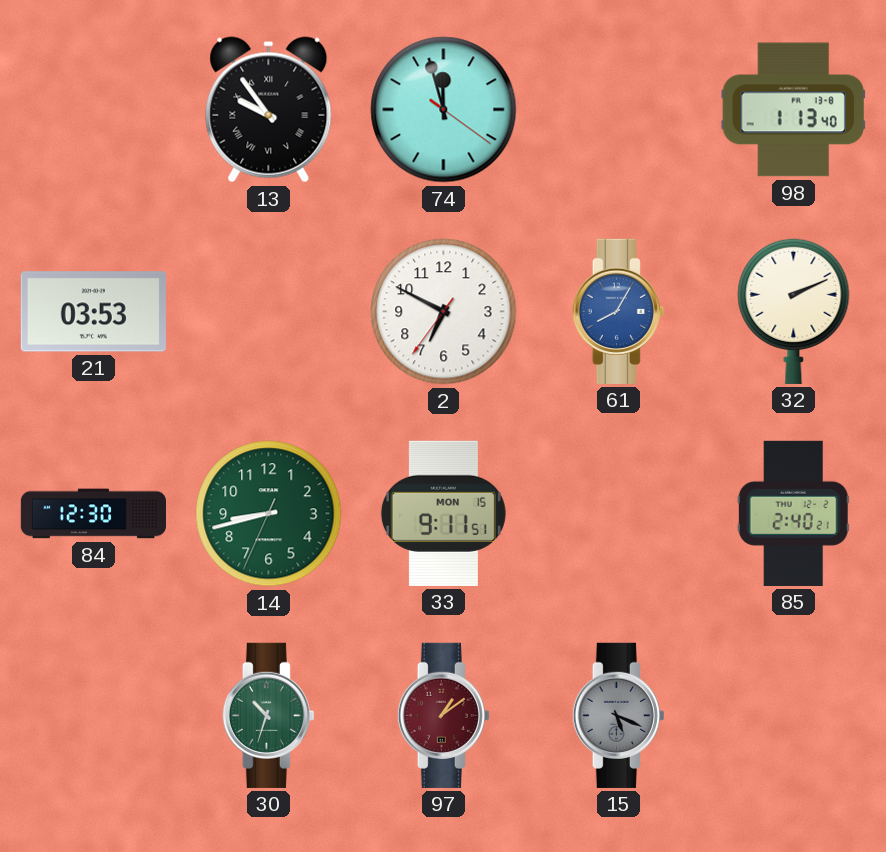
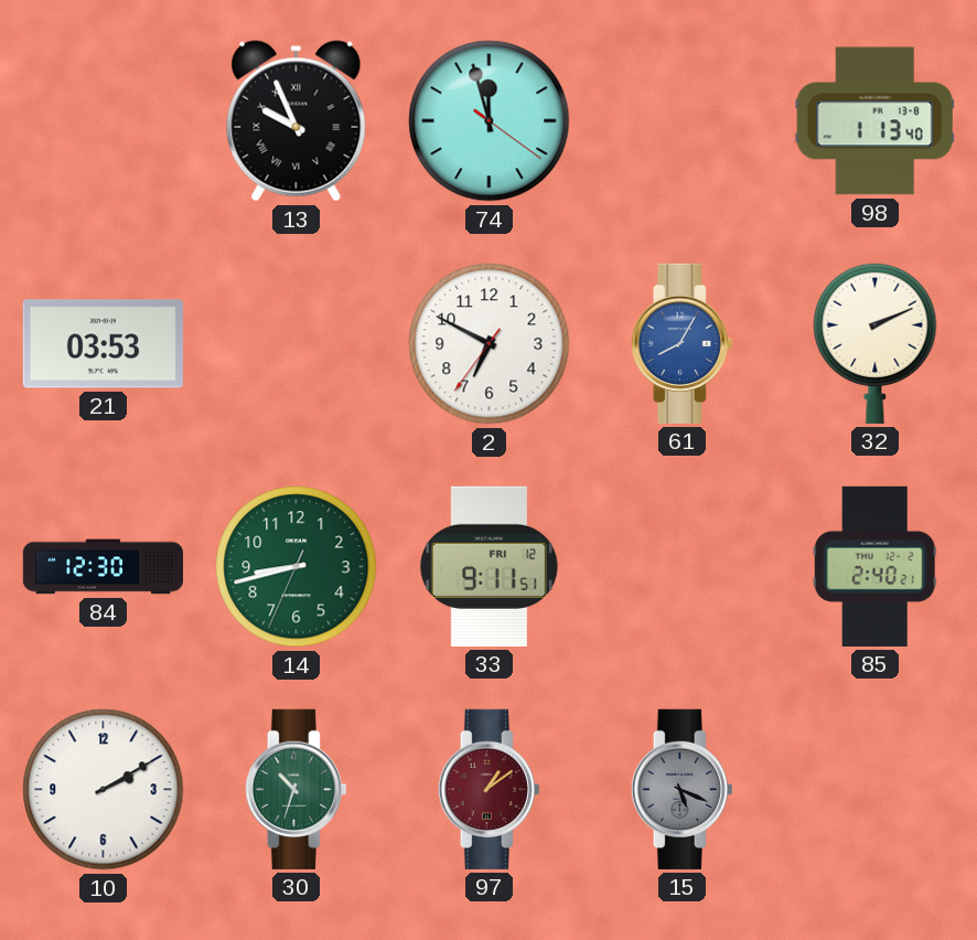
13: 9:54 -> 9:56
33 date: MON 15 -> FRI 12
10: none -> 2:10
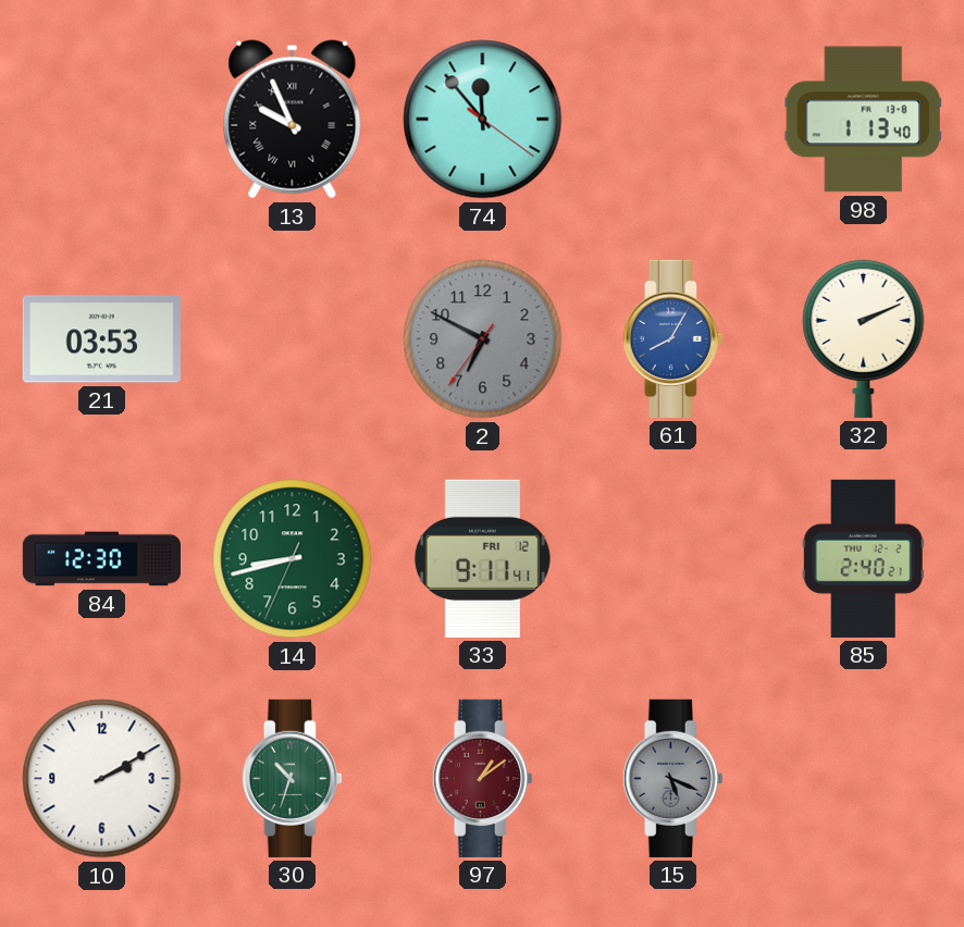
74: 11:57 -> 11:53
2 dial: white -> grey
33: 9:11:51 -> 9:11:41
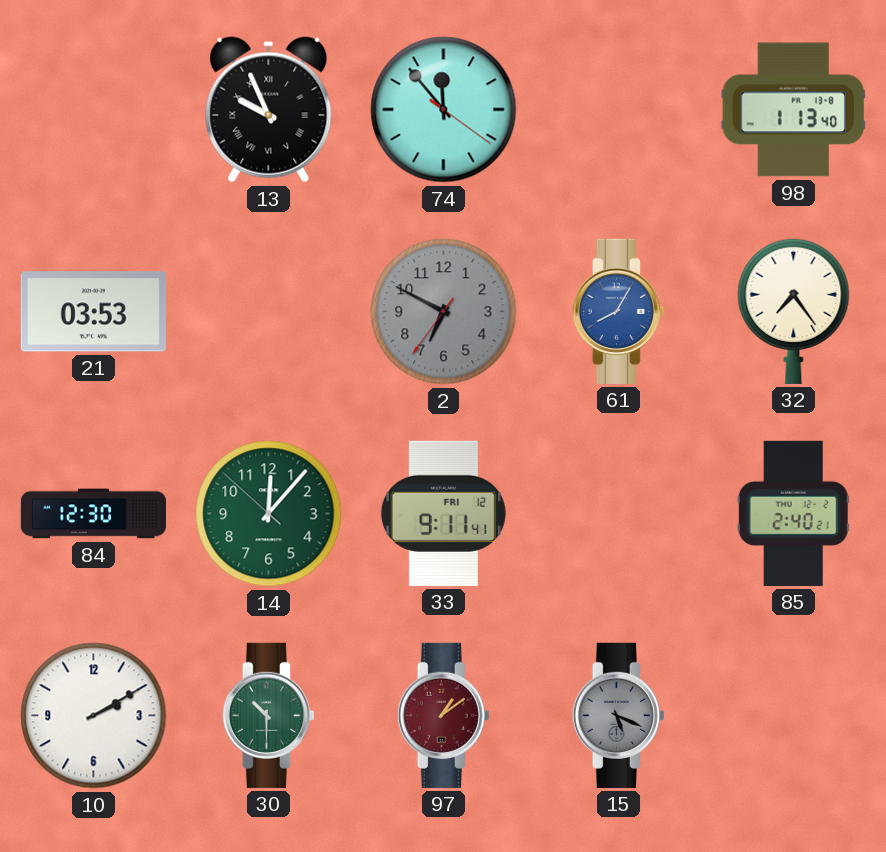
32: 2:11 -> 7:24
14: 8:42 -> 12:06
30: 10:33 -> 10:30
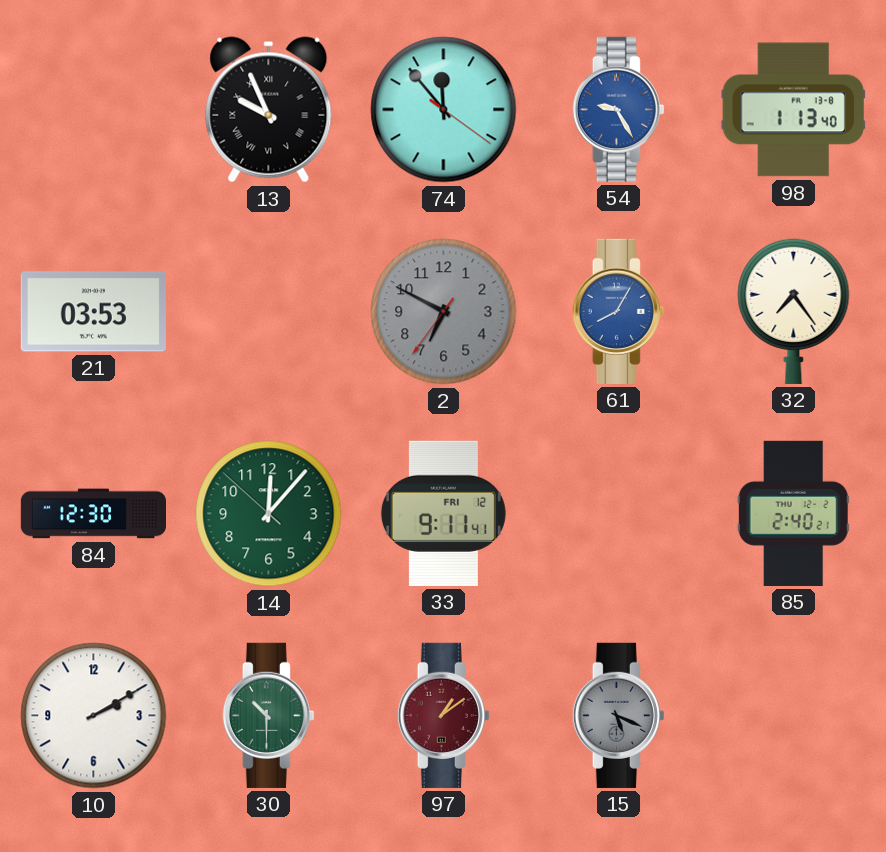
54: none -> 9:25
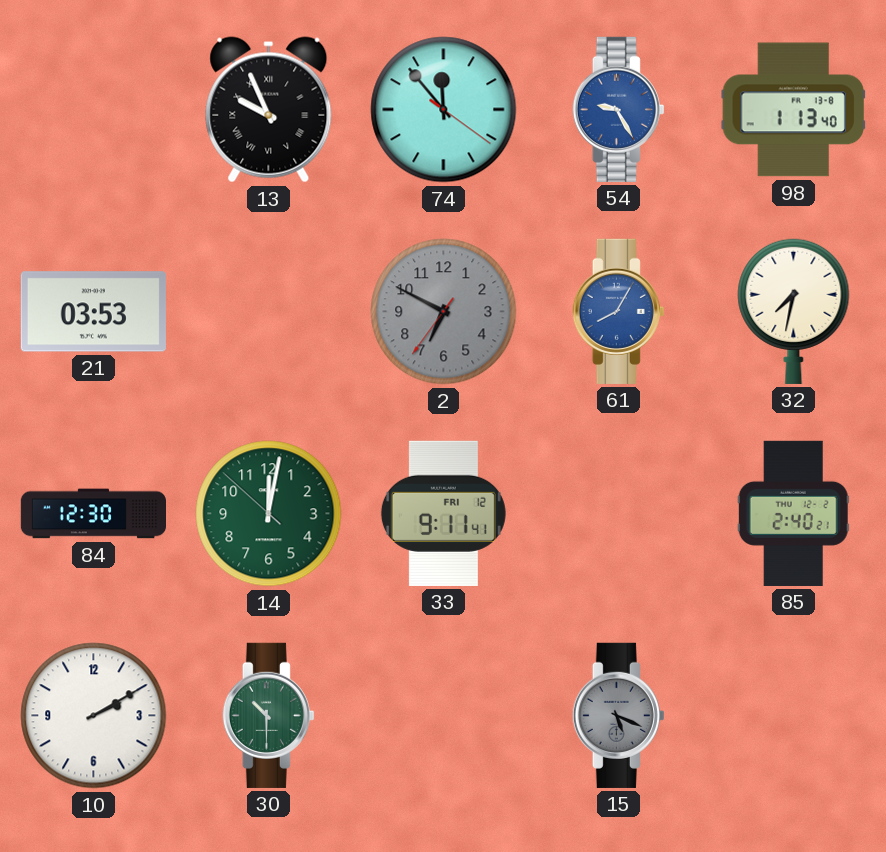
32: 7:24 -> 7:32
14: 12:06 -> 12:01
97: 1:09 -> none
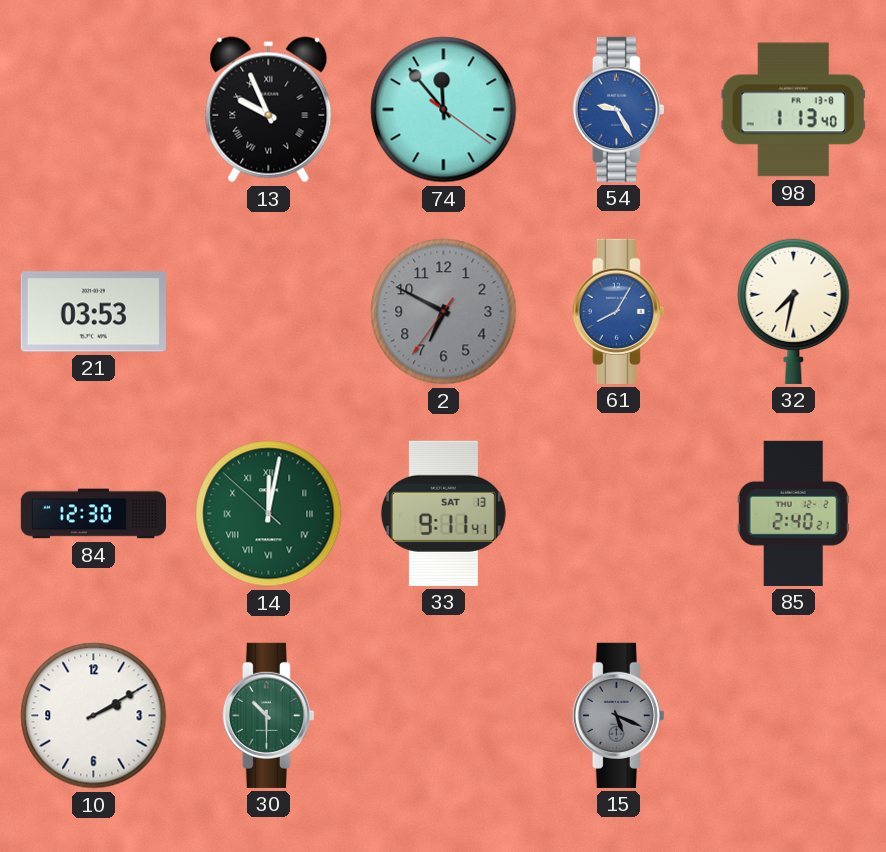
14 numerals: Arabic -> Roman
33 date: FRI 12 -> SAT 13
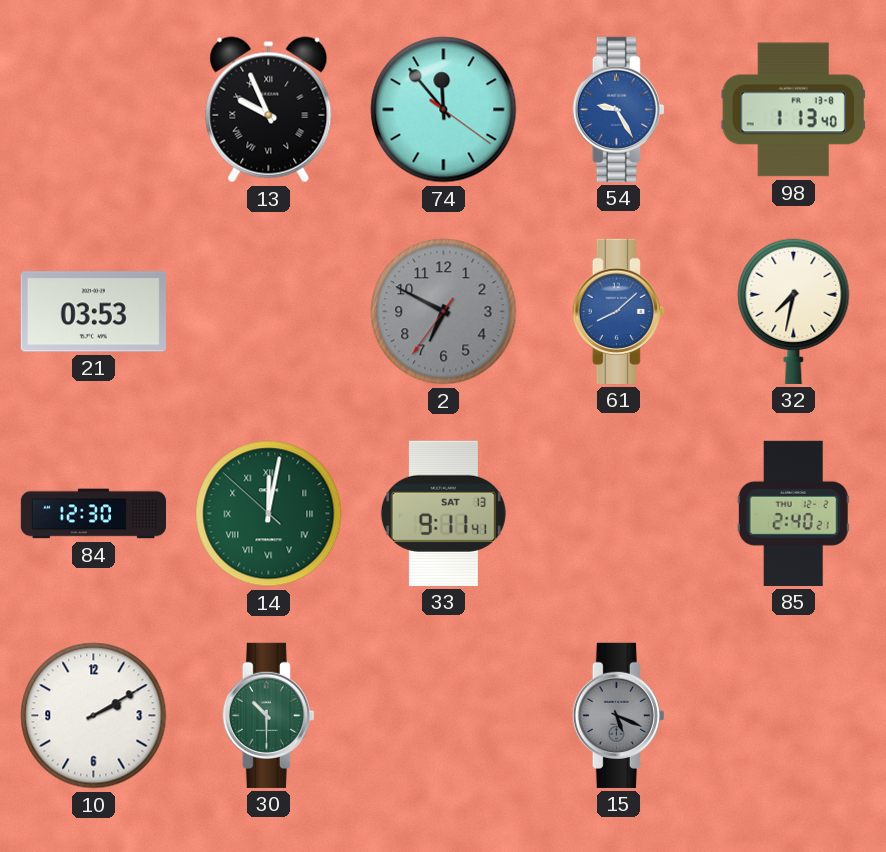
61: 8:05 -> 8:08
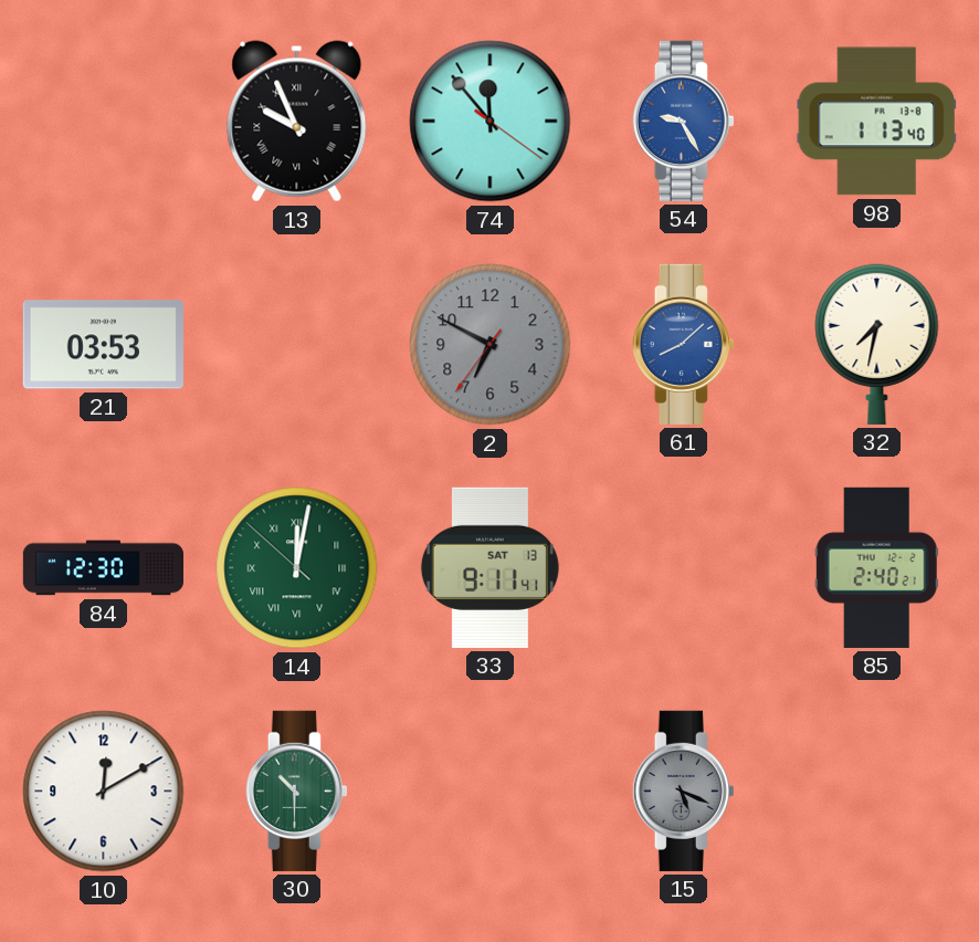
10: 2:10 -> 12:10
